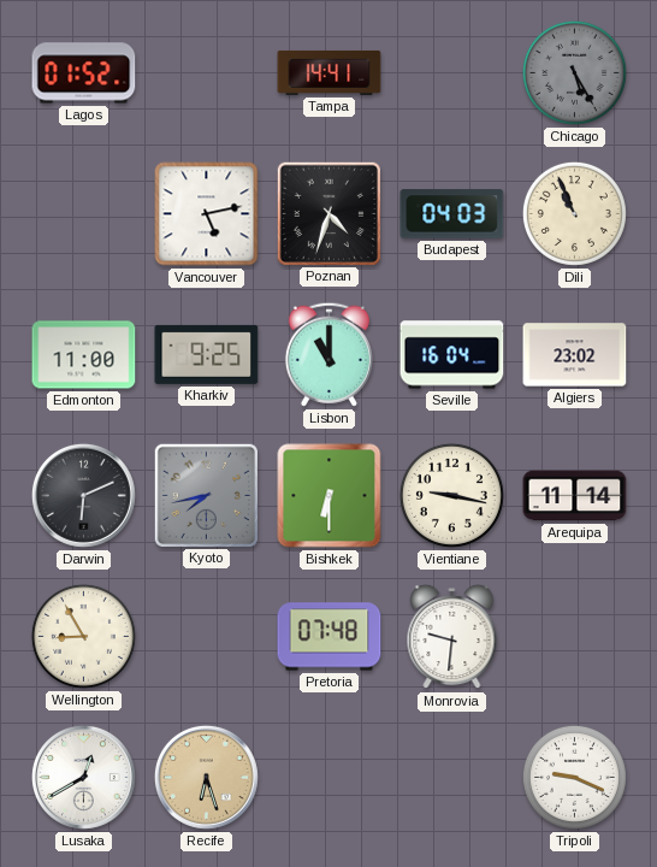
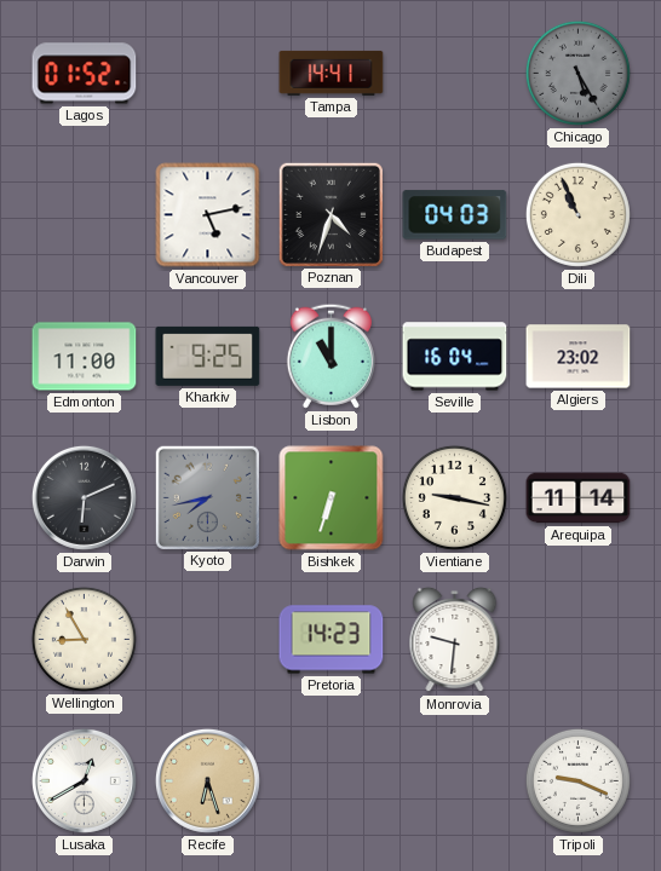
Bishkek: 6:30 -> 6:33
Pretoria: 07:48 -> 14:23
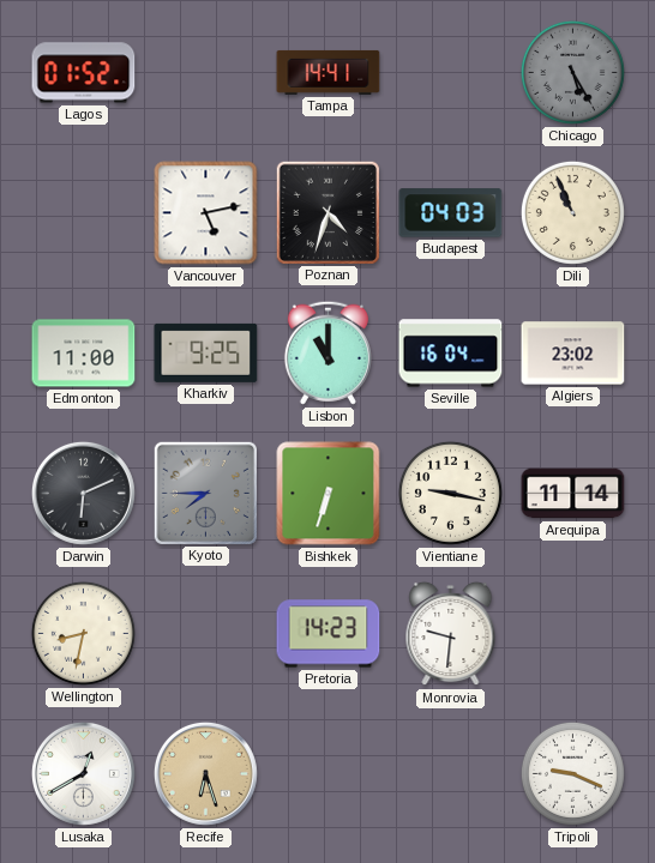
Kyoto: 7:43 -> 7:45
Wellington: 8:55 -> 8:32
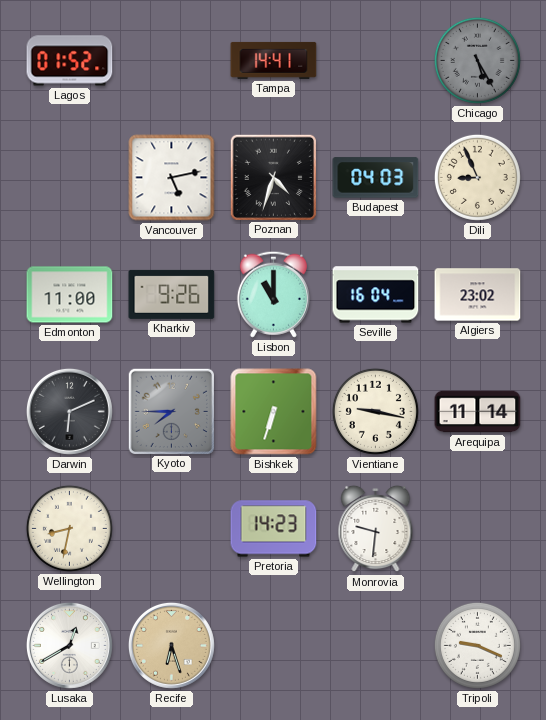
Dili: 10:56 -> 8:56
Kharkiv: 9:25 -> 9:26
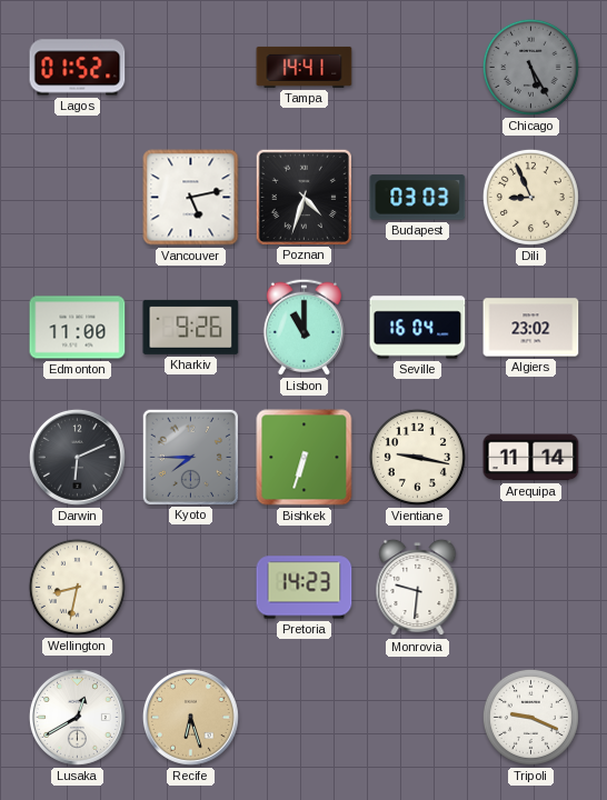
Budapest: 04:03 -> 03:03
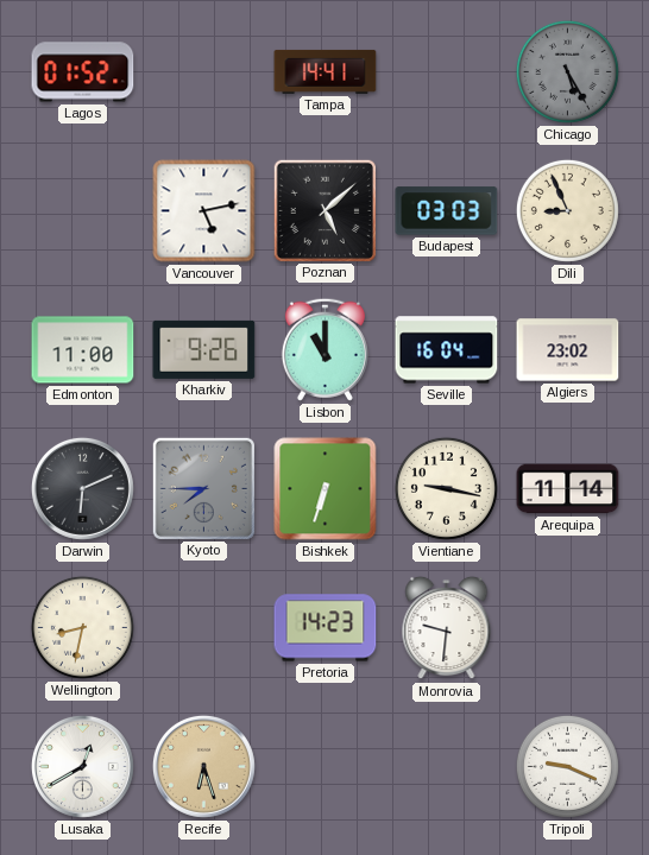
Poznan: 4:33 -> 5:08
